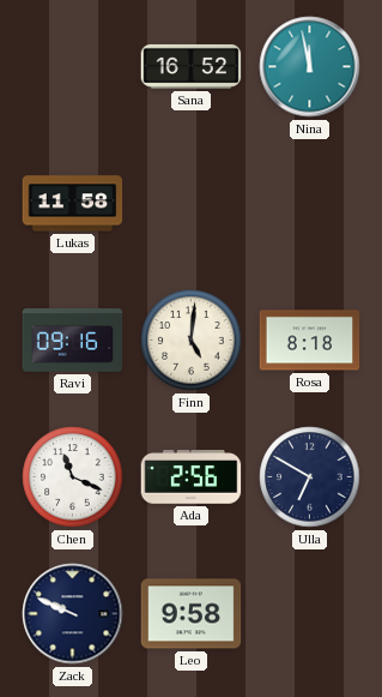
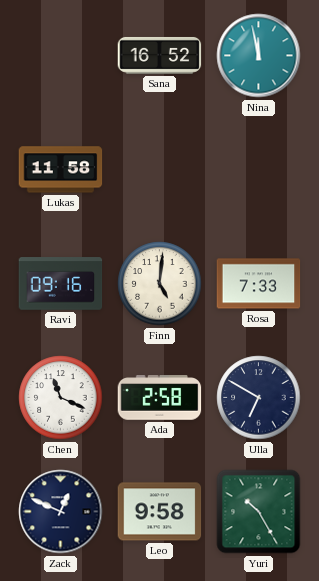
Rosa: 8:18 -> 7:33
Ada: 2:56 -> 2:58
Zack: 9:49 -> 12:49
Yuri: none -> 10:25
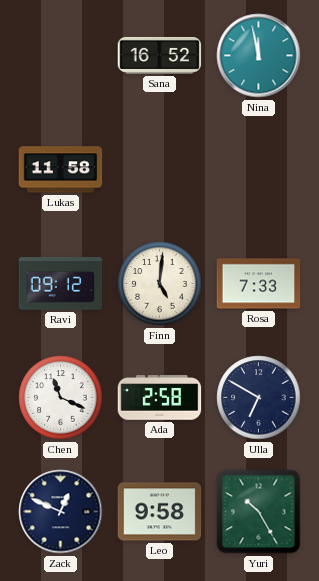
Ravi: 09:16 -> 09:12
